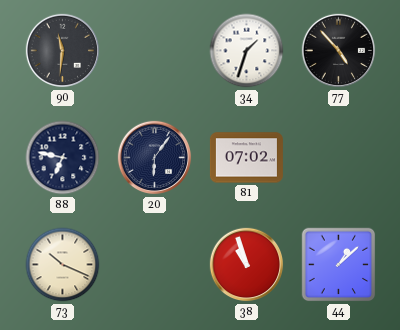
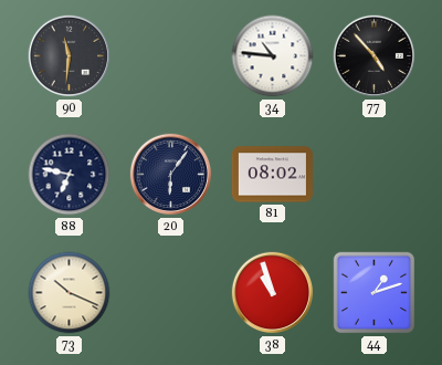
34: 1:33 -> 10:46
81: 07:02 -> 08:02
44: 1:08 -> 1:12
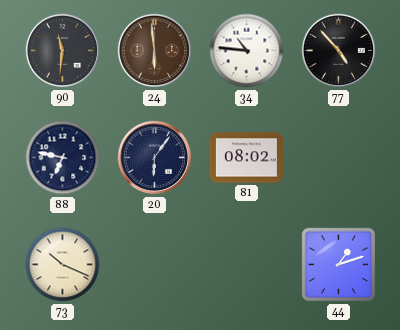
24: none -> 5:59
38: 10:57 -> none
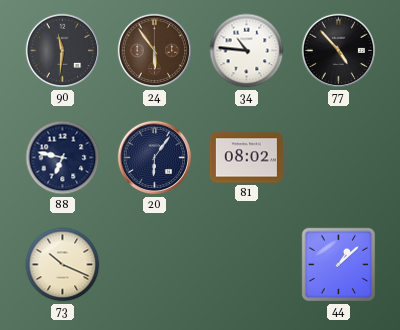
24: 5:59 -> 5:54
44: 1:12 -> 1:08
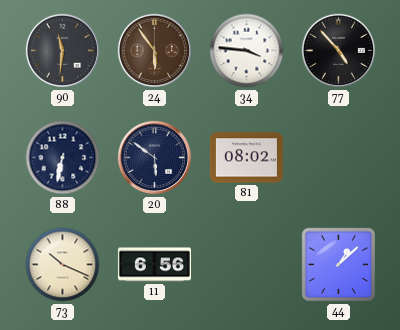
34: 10:46 -> 3:46
88: 6:47 -> 6:32
20: 6:06 -> 5:51
11: none -> 6:56
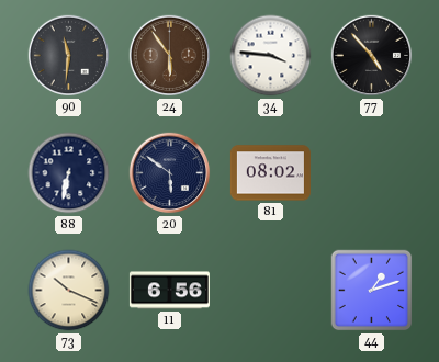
44: 1:08 -> 1:12
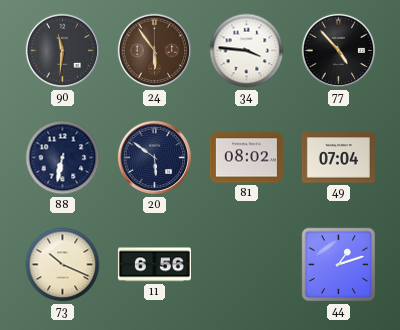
49: none -> 07:04
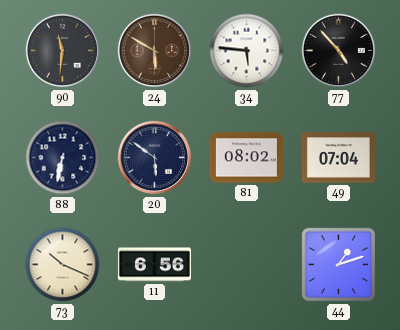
24: 5:54 -> 5:50
34: 3:46 -> 5:46
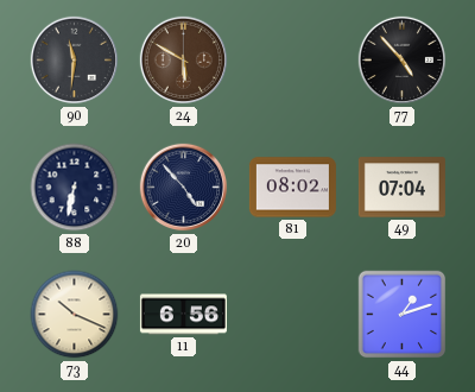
34: 5:46 -> none
20: 5:51 -> 4:53
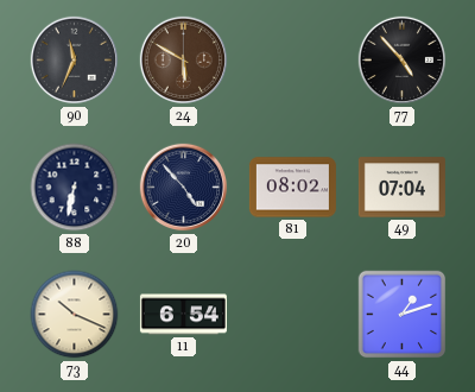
90: 11:31 -> 11:34
11: 6:56 -> 6:54
